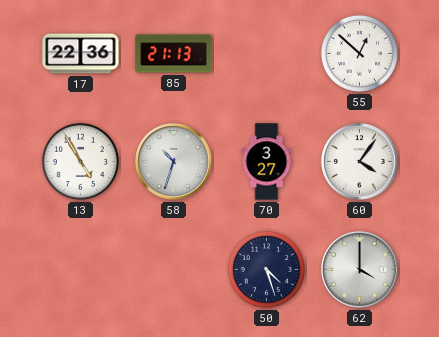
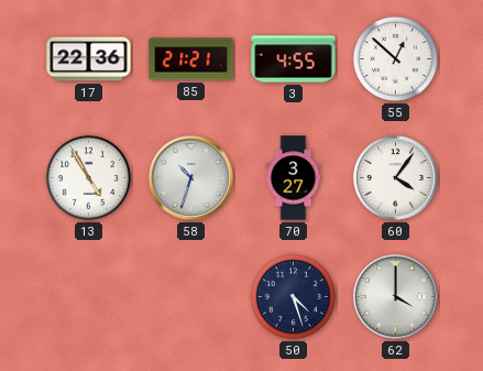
85: 21:13 -> 21:21
3: none -> 4:55
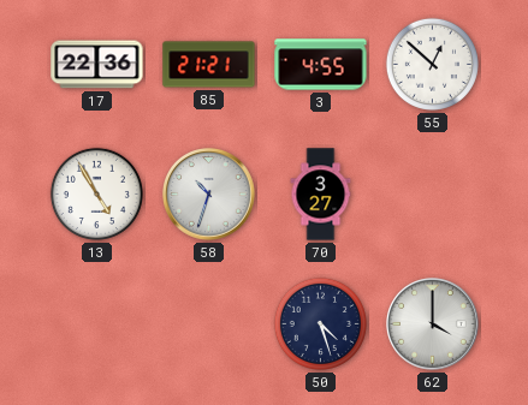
60: 4:06 -> none
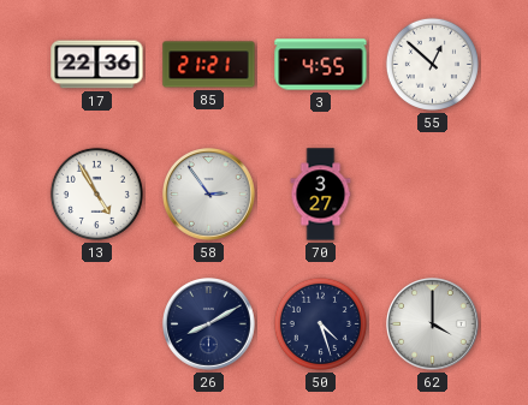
58: 10:33 -> 2:54
26: none -> 8:10
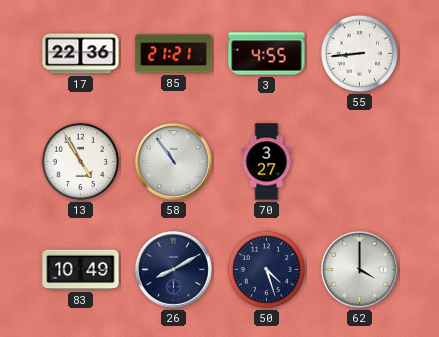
55: 12:52 -> 8:44
58: 2:54 -> 10:54
83: none -> 10:49
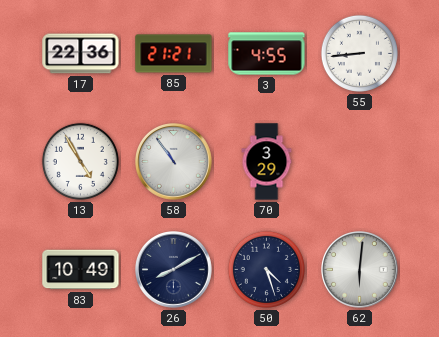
70: 3:27 -> 3:29
62: 4:00 -> 6:01
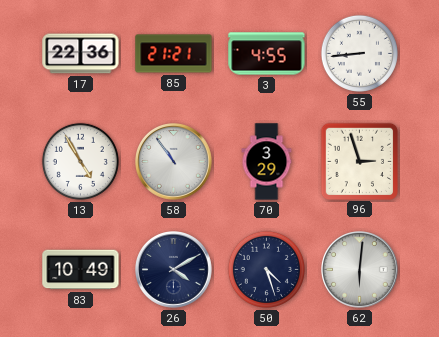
96: none -> 2:57
26: 8:10 -> 4:10
